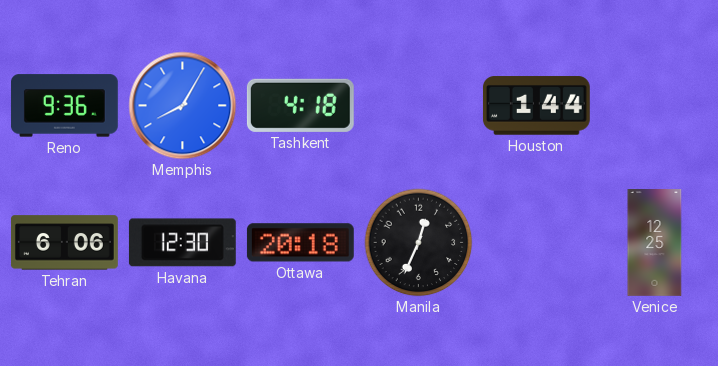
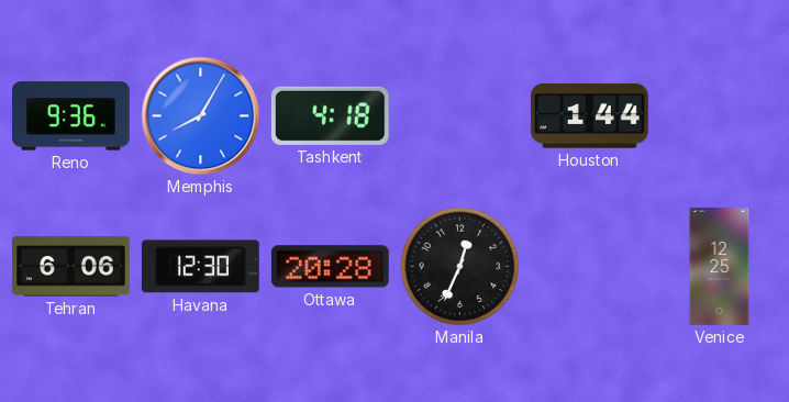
Ottawa: 20:18 -> 20:28
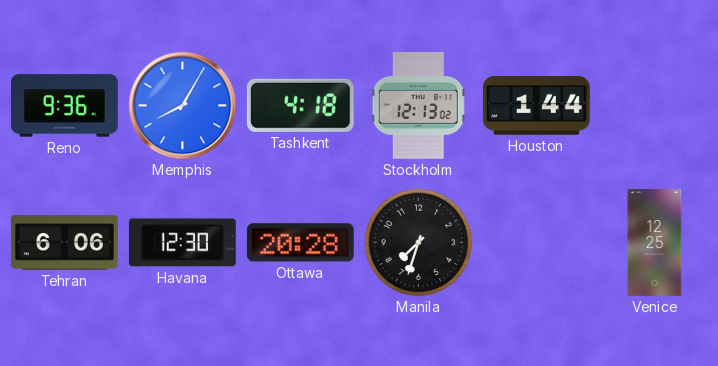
Stockholm: none -> 12:13
Manila: 12:34 -> 7:33
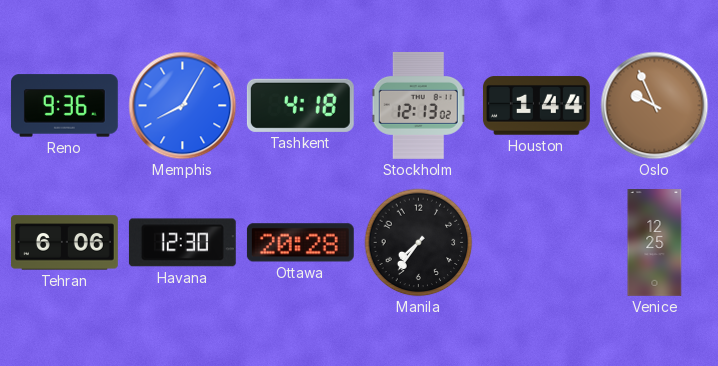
Oslo: none -> 9:56
Manila: 7:33 -> 7:36
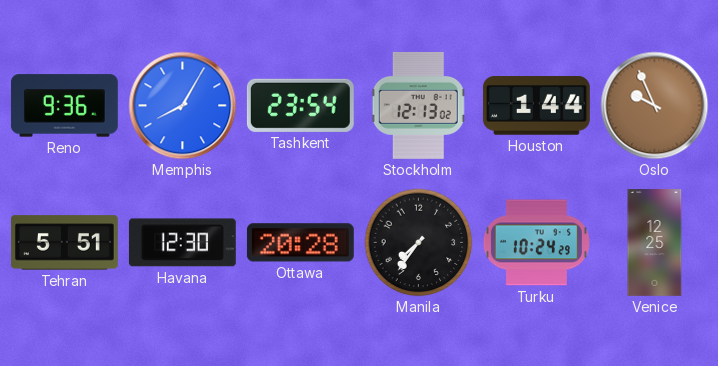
Tashkent: 4:18 -> 23:54
Tehran: 6:06 -> 5:51
Turku: none -> 10:24
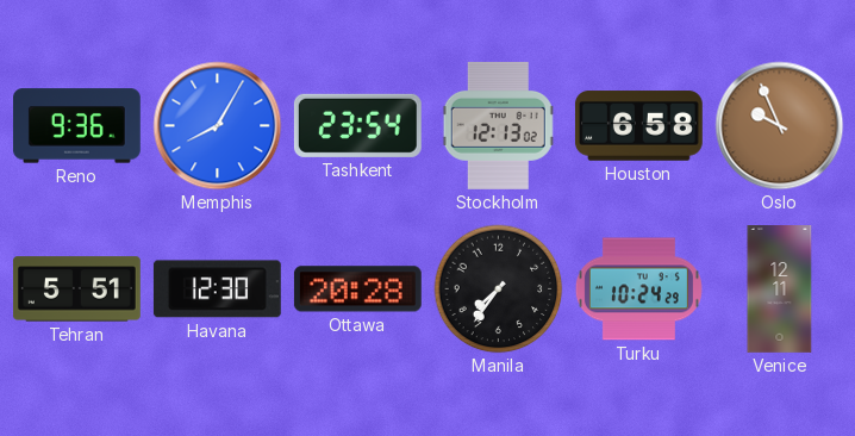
Houston: 1:44 -> 6:58
Venice: 12:25 -> 12:11
